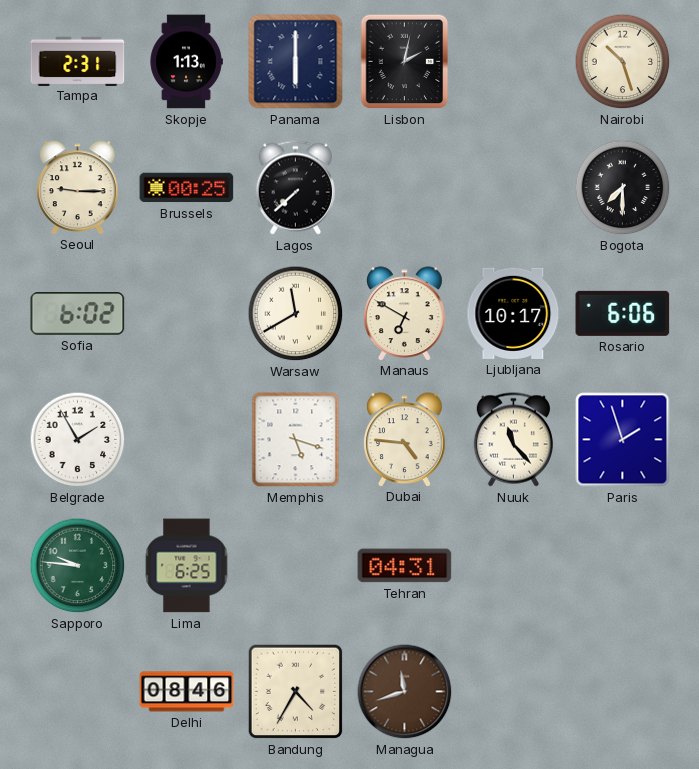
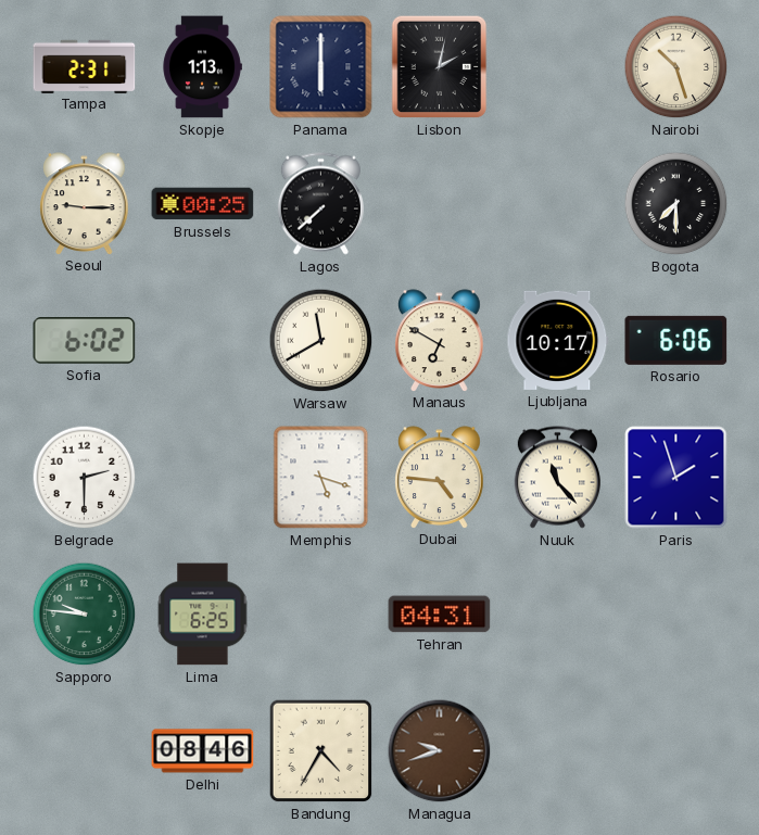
Belgrade: 1:55 -> 2:30
Managua: 11:42 -> 9:42
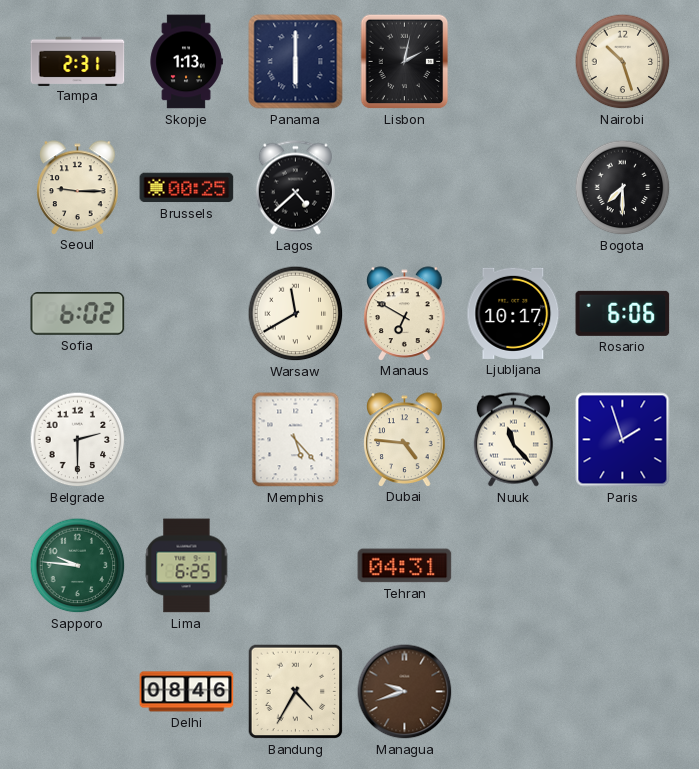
Lagos: 7:38 -> 4:38
Memphis: 5:18 -> 5:23
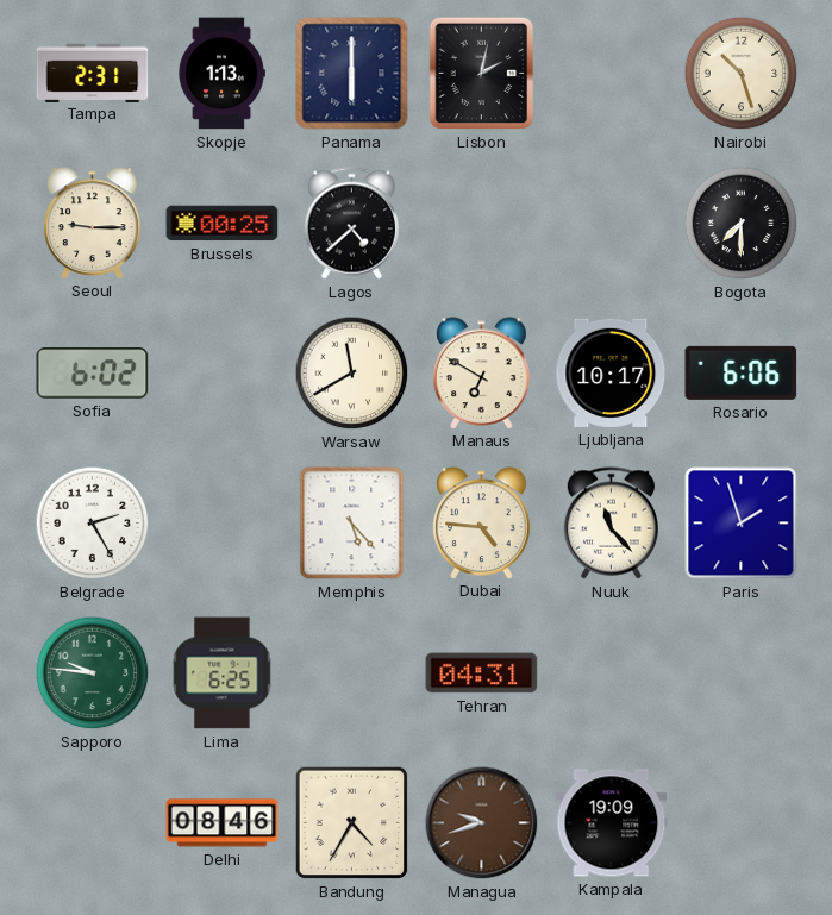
Belgrade: 2:30 -> 2:25
Kampala: none -> 19:09
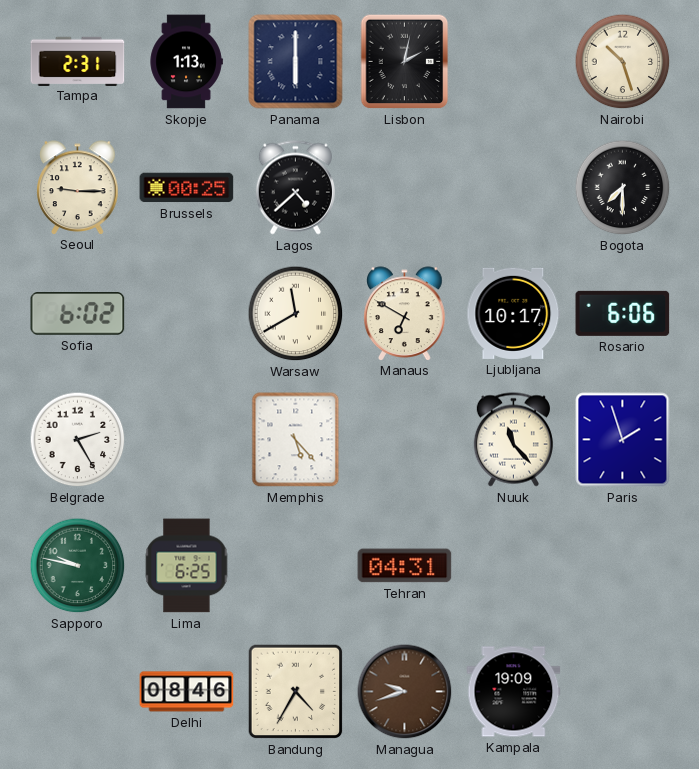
Dubai: 4:46 -> none
Sapporo: 9:46 -> 9:47
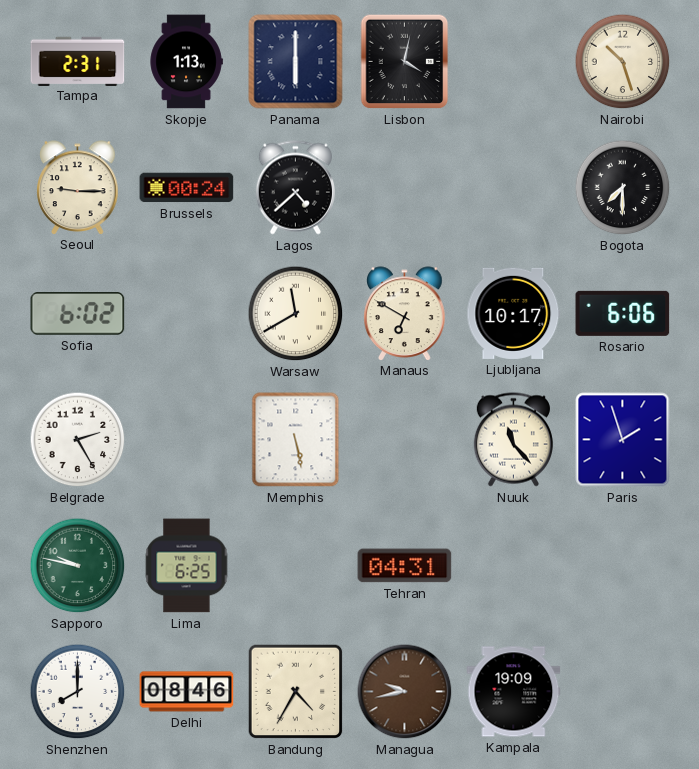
Lisbon: 2:02 -> 4:02
Brussels: 00:25 -> 00:24
Memphis: 5:23 -> 5:28
Shenzhen: none -> 8:00
Managua: 9:42 -> 9:43
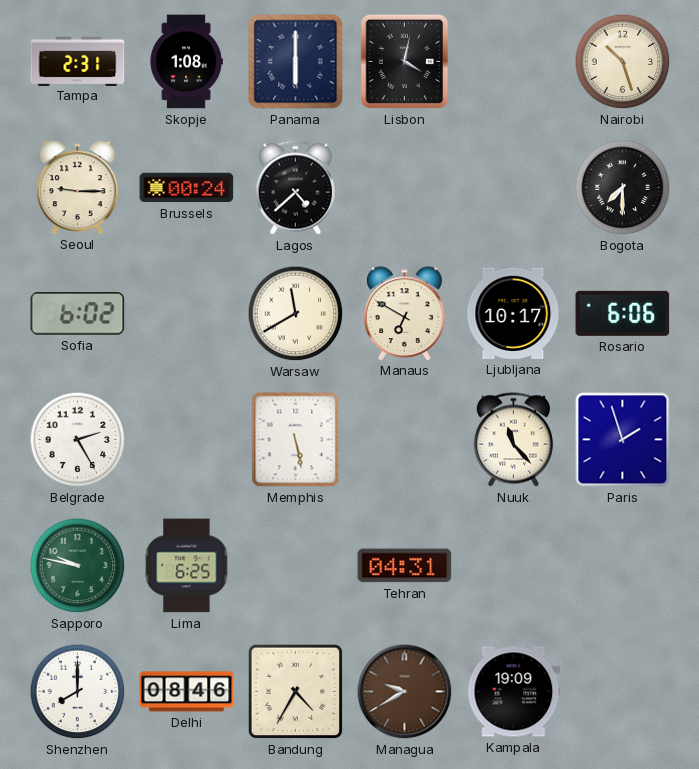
Skopje: 1:13 -> 1:08
Managua: 9:43 -> 9:40
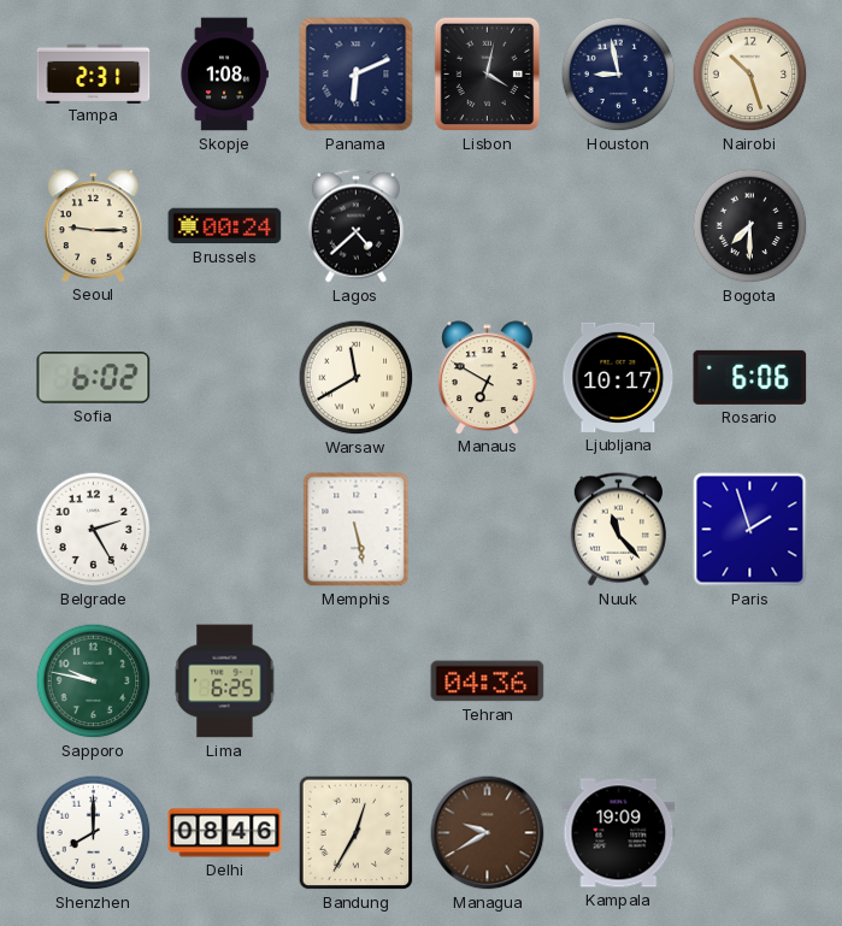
Panama: 6:00 -> 6:11
Houston: none -> 8:58
Tehran: 04:31 -> 04:36
Bandung: 4:35 -> 12:35
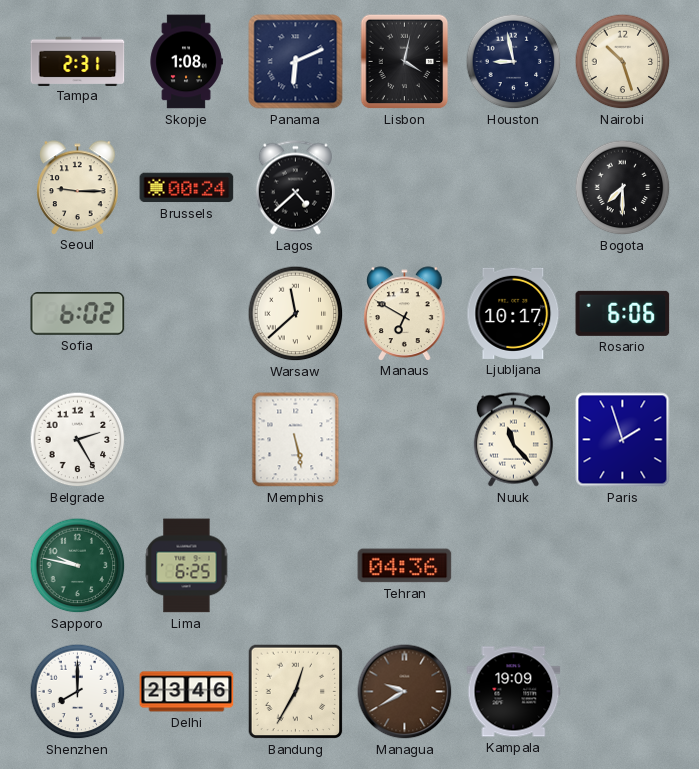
Warsaw: 11:40 -> 11:38
Delhi: 08:46 -> 23:46
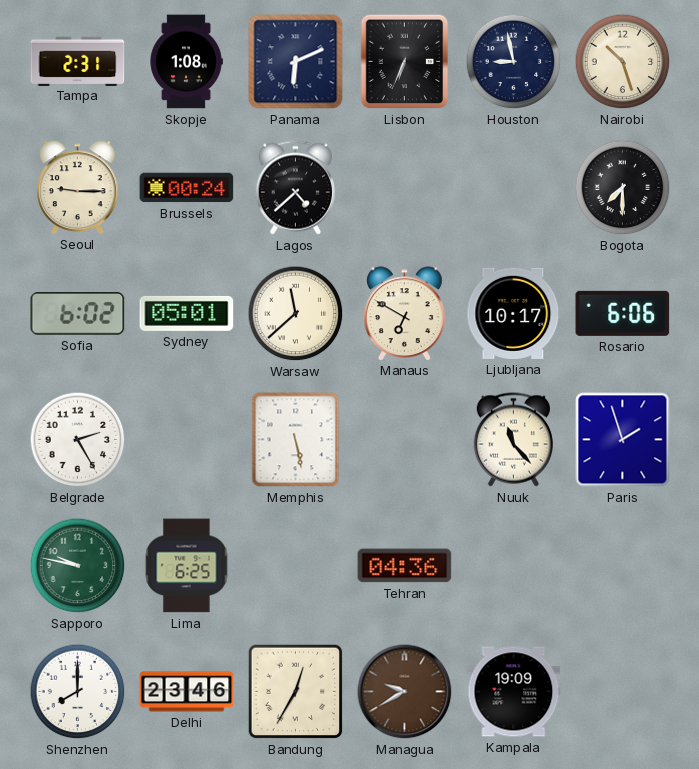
Lisbon: 4:02 -> 6:34
Sydney: none -> 05:01
